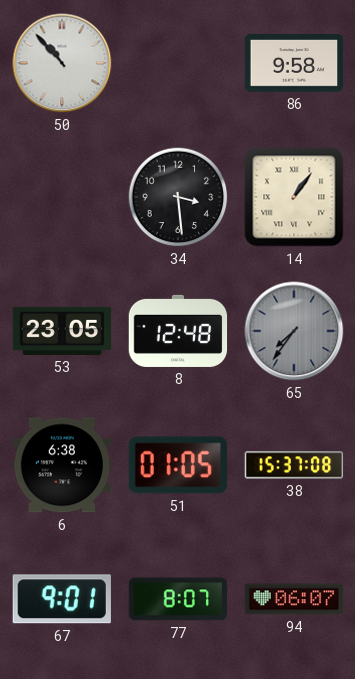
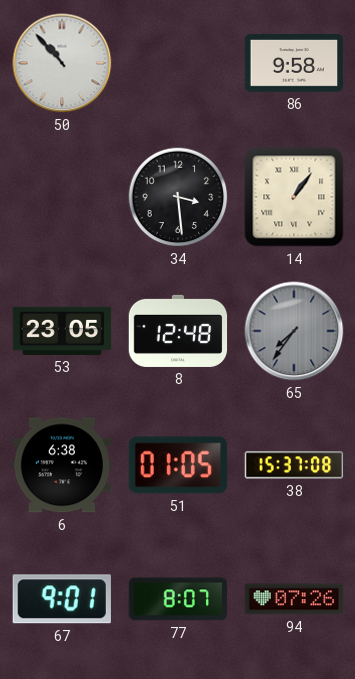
94: 06:07 -> 07:26
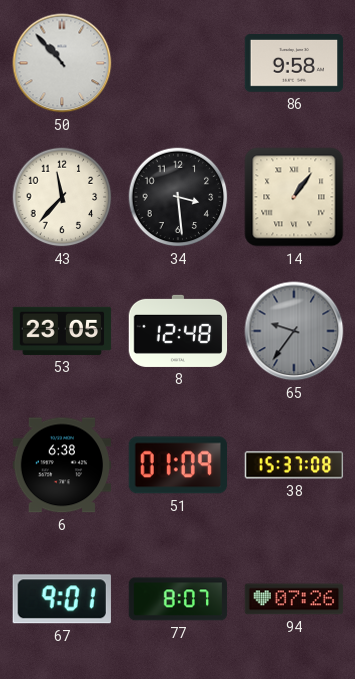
43: none -> 11:37
65: 7:36 -> 9:36
51: 01:05 -> 01:09
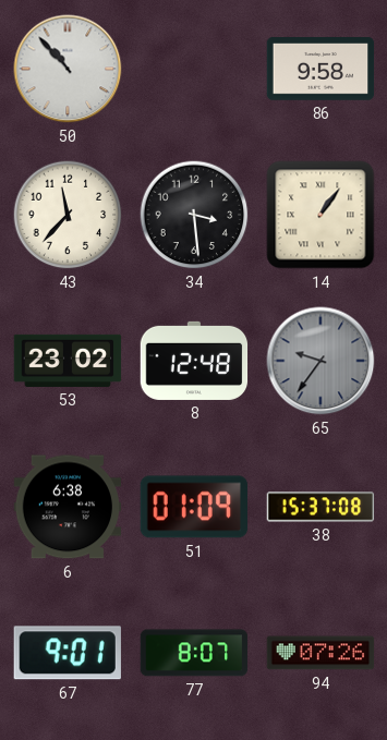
53: 23:05 -> 23:02
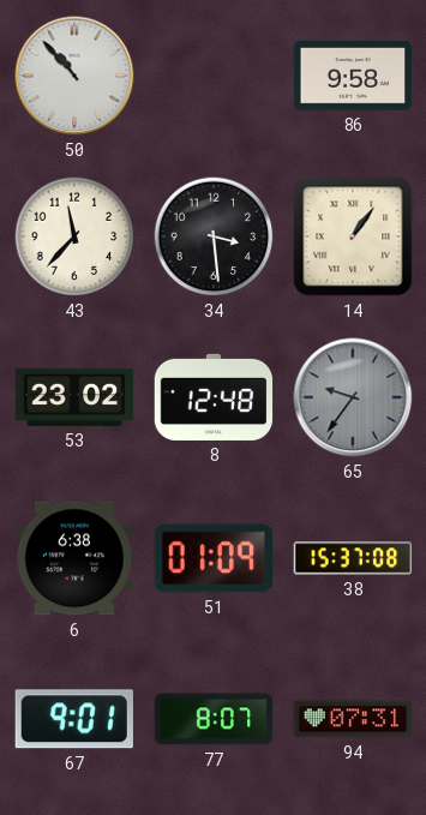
94: 07:26 -> 07:31
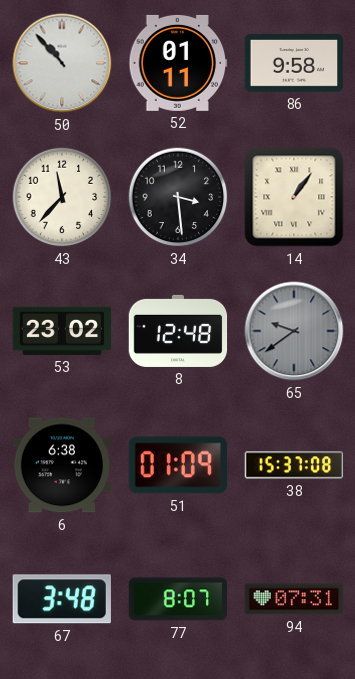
52: none -> 01:11
65: 9:36 -> 9:39
67: 9:01 -> 3:48
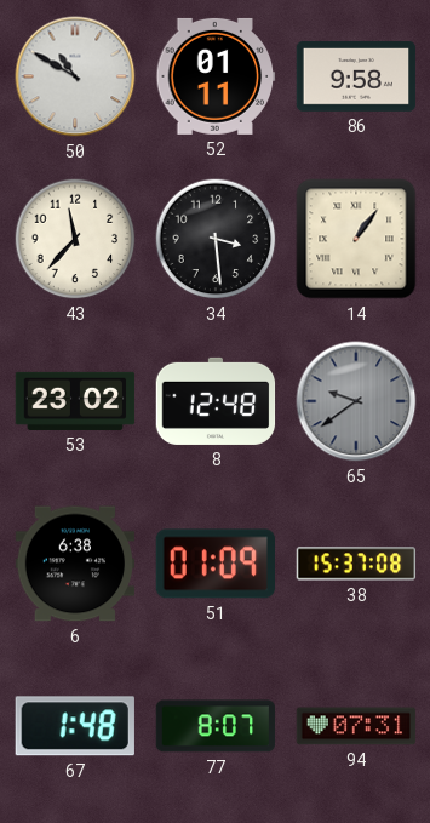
50: 10:53 -> 10:50
67: 3:48 -> 1:48
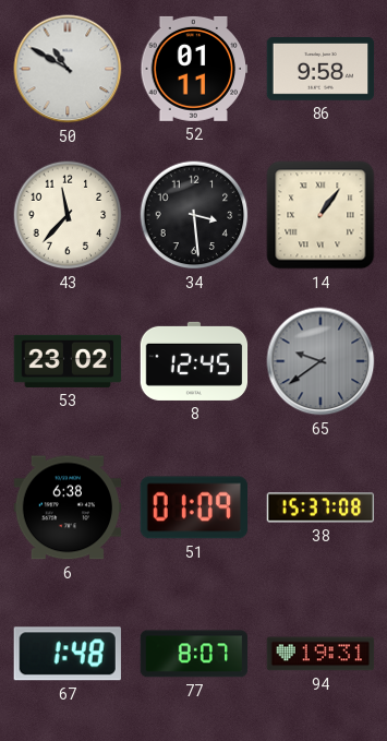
8: 12:48 -> 12:45
94: 07:31 -> 19:31
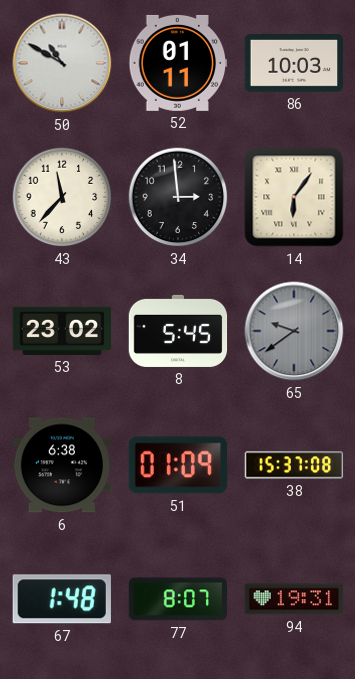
86: 9:58 -> 10:03
34: 3:29 -> 2:59
14: 1:06 -> 6:06
8: 12:45 -> 5:45
